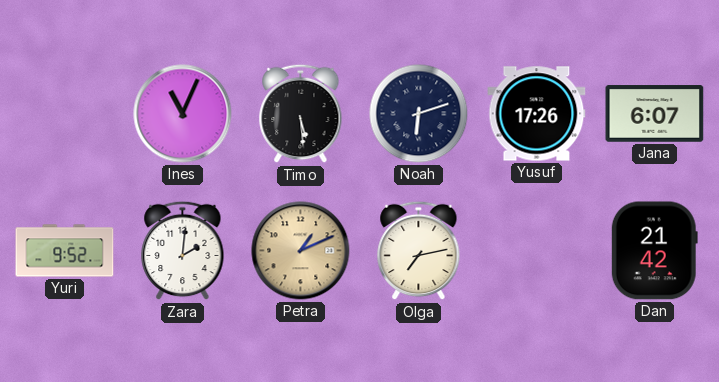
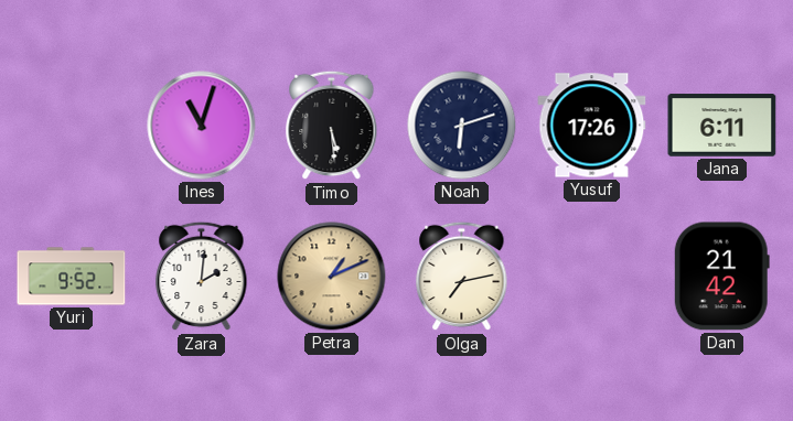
Ines: 11:04 -> 11:03
Jana: 6:07 -> 6:11
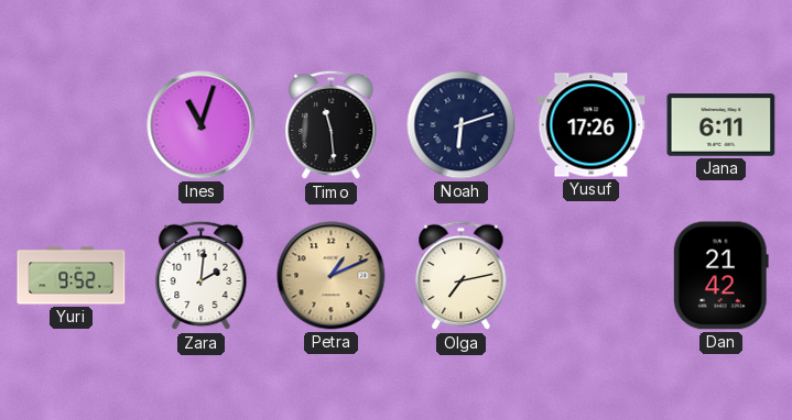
Timo: 5:29 -> 11:29
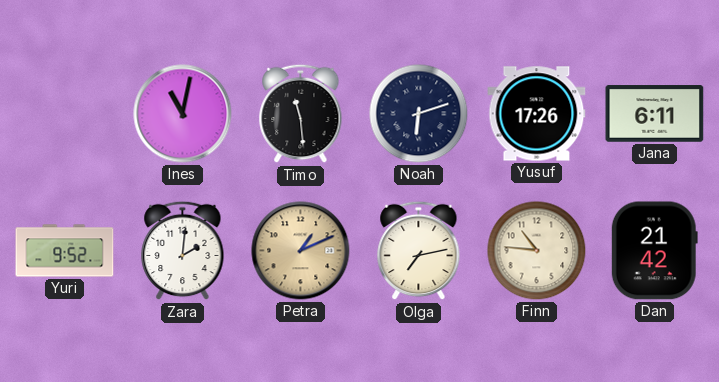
Ines: 11:03 -> 11:02
Finn: none -> 10:46
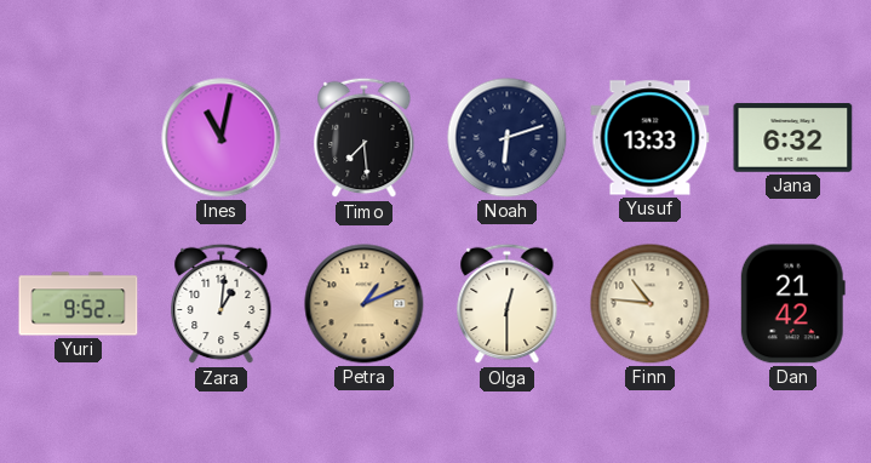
Timo: 11:29 -> 7:29
Yusuf: 17:26 -> 13:33
Jana: 6:11 -> 6:32
Zara: 2:01 -> 1:01
Olga: 7:13 -> 12:30
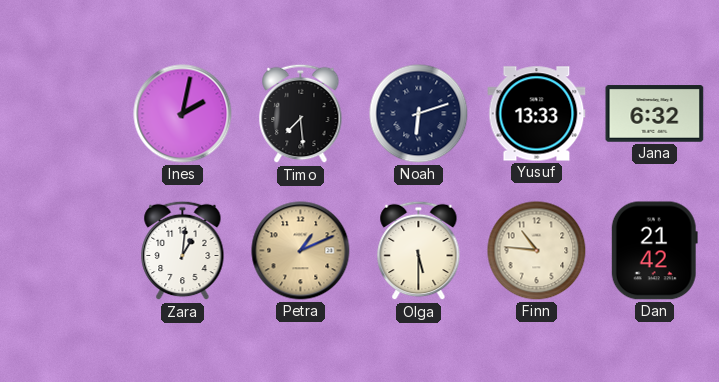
Ines: 11:02 -> 2:02
Yuri: 9:52 -> none
Olga: 12:30 -> 5:30
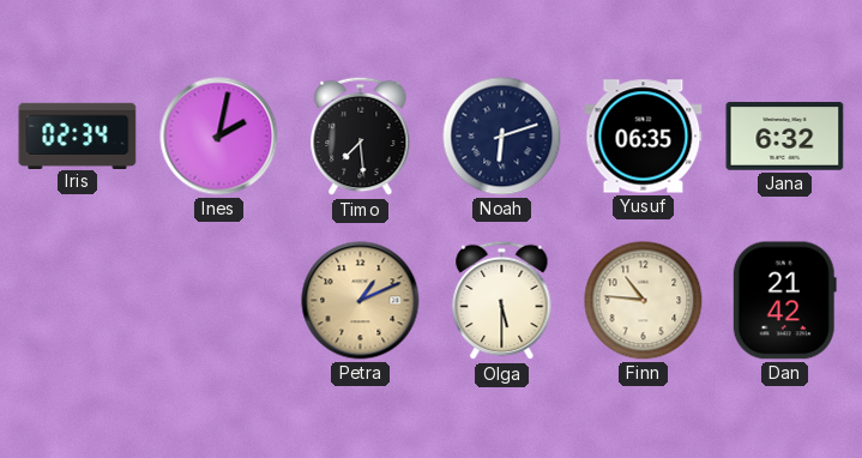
Iris: none -> 02:34
Yusuf: 13:33 -> 06:35
Zara: 1:01 -> none
